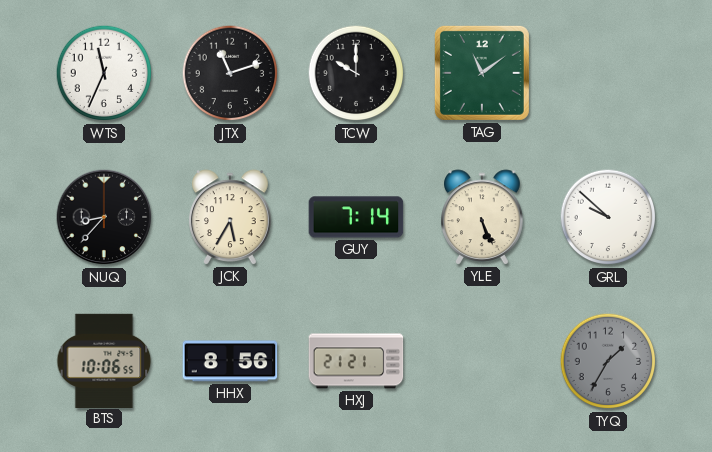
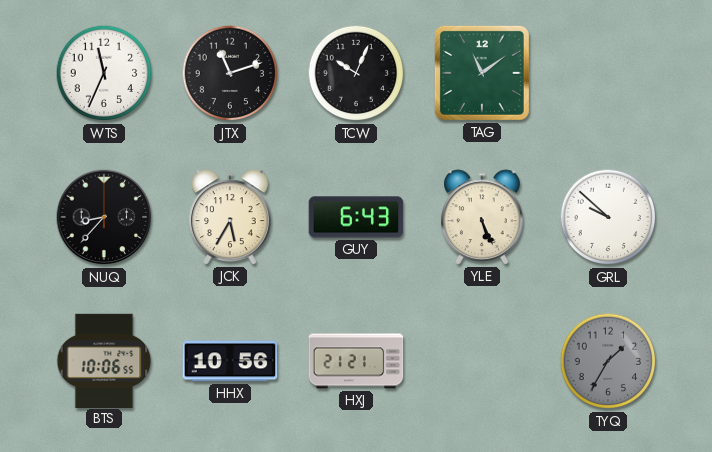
TCW: 10:00 -> 10:04
GUY: 7:14 -> 6:43
HHX: 8:56 -> 10:56
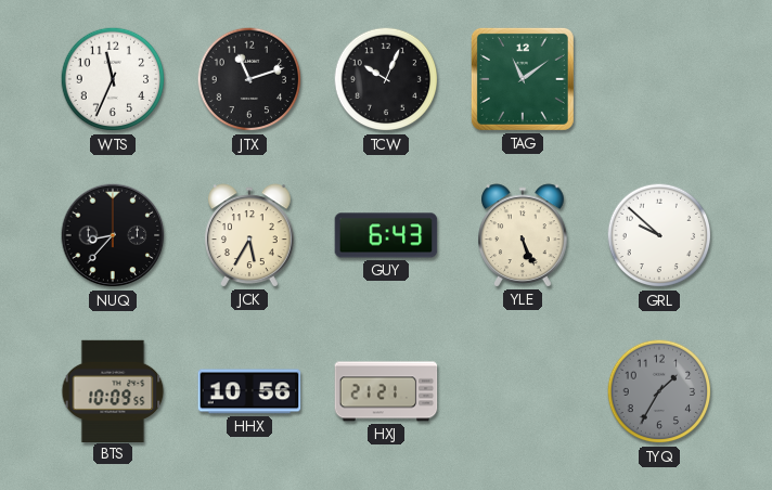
BTS: 10:06 -> 10:09
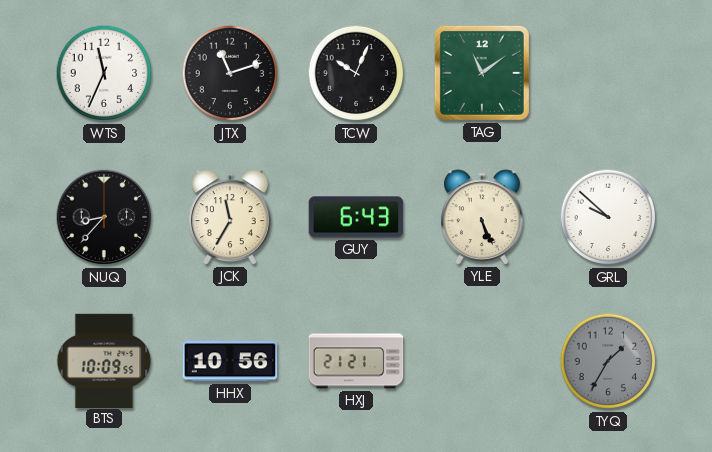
JCK: 5:35 -> 11:35
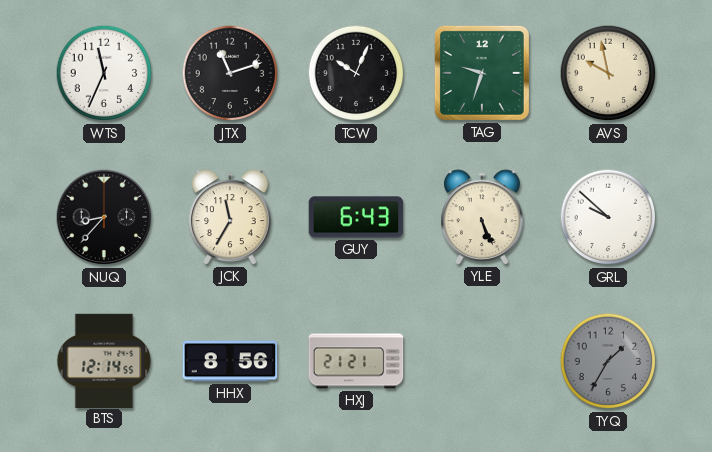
TAG: 11:09 -> 9:33
AVS: none -> 9:58
BTS: 10:09 -> 12:14
HHX: 10:56 -> 8:56
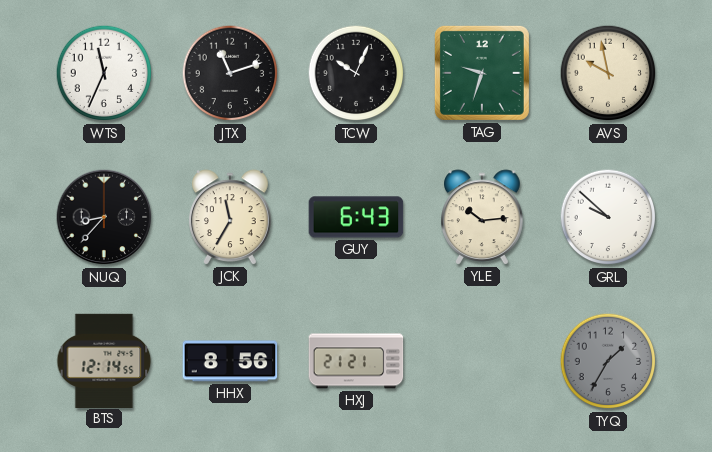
YLE: 5:26 -> 10:14
